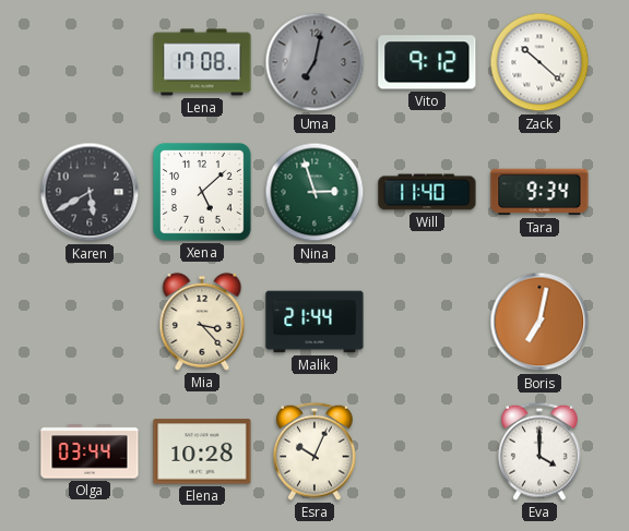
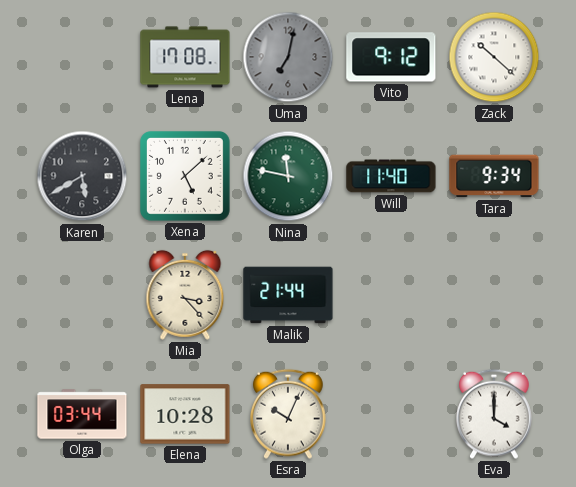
Nina: 2:57 -> 11:47
Boris: 7:02 -> none
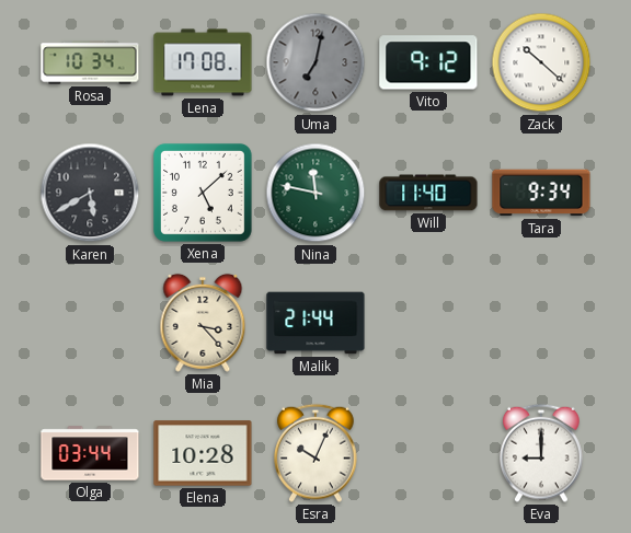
Rosa: none -> 10:34
Eva: 4:00 -> 9:00
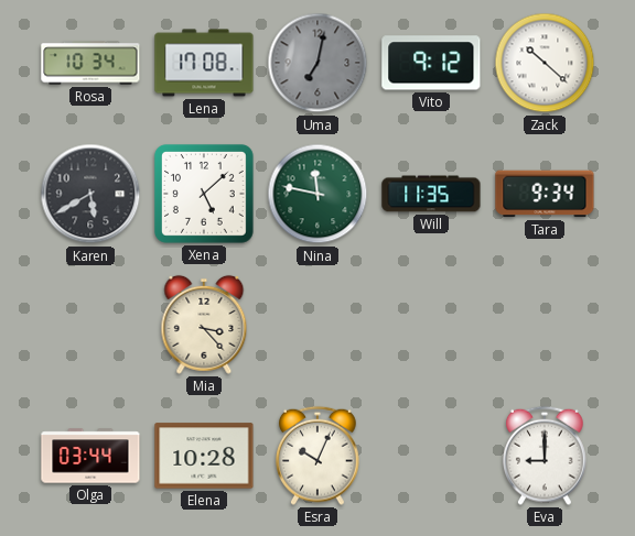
Will: 11:40 -> 11:35
Malik: 21:44 -> none
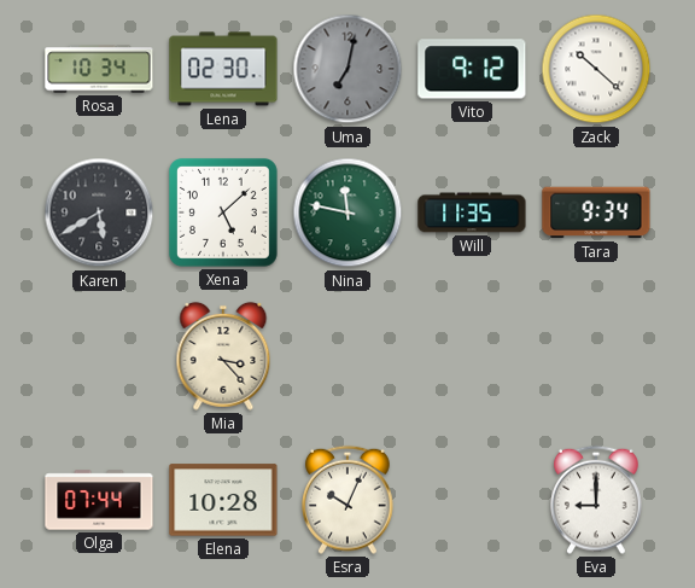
Lena: 17:08 -> 02:30
Olga: 03:44 -> 07:44
